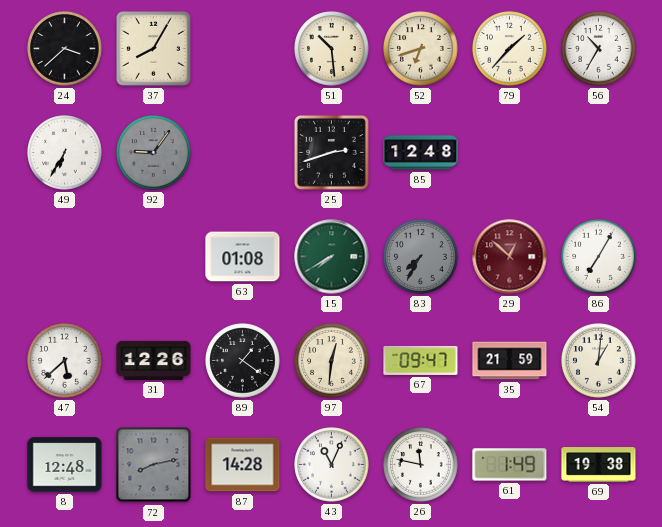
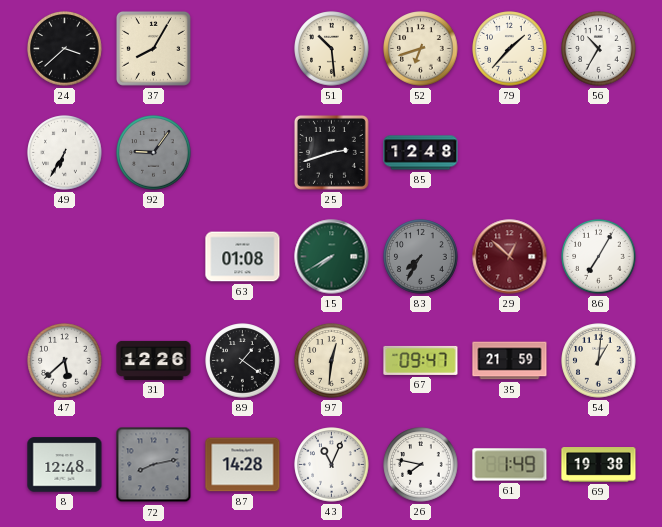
26: 11:47 -> 7:47
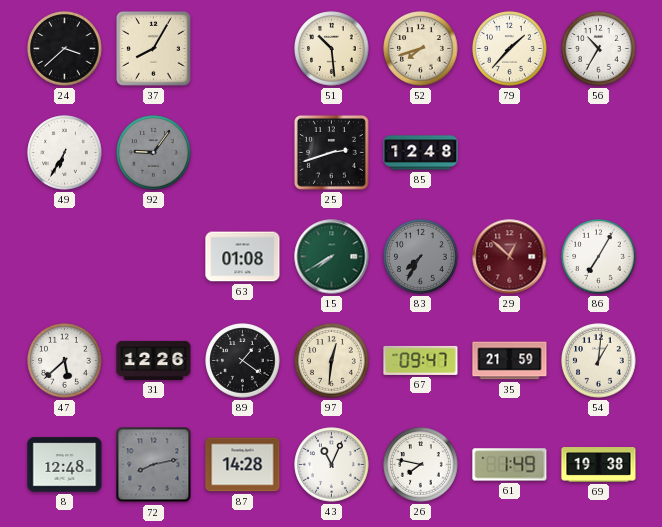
52: 6:42 -> 7:42
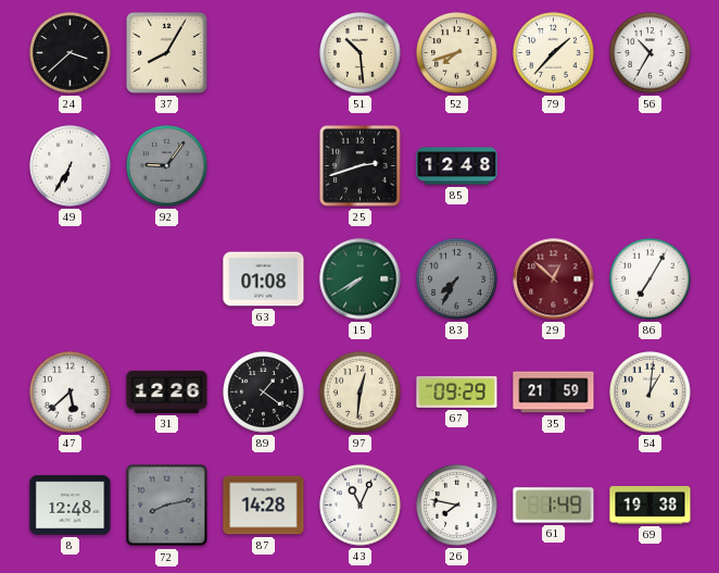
67: 09:47 -> 09:29
